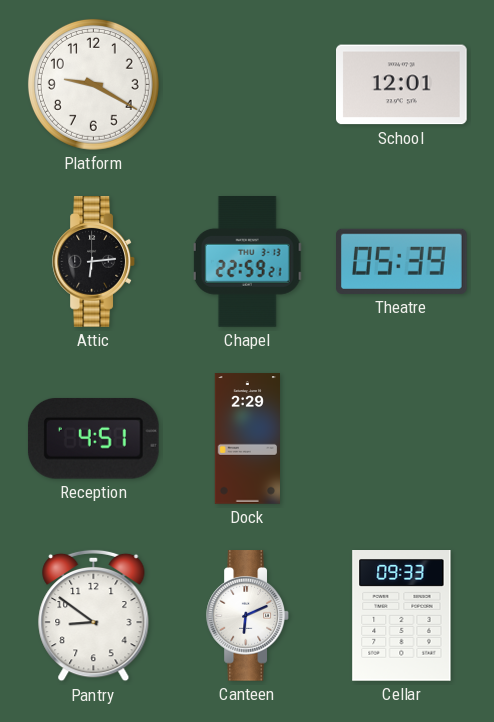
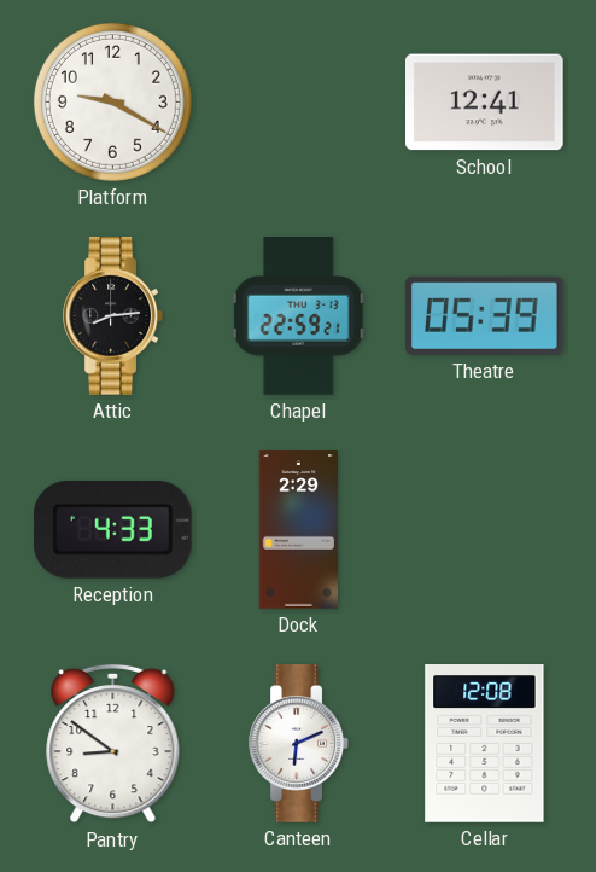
School: 12:01 -> 12:41
Attic: 6:14 -> 8:14
Reception: 4:51 -> 4:33
Cellar: 09:33 -> 12:08
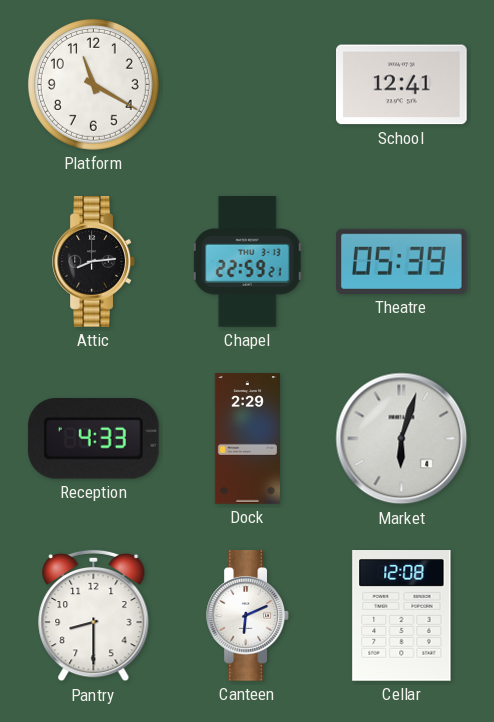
Platform: 9:20 -> 11:20
Market: none -> 6:03
Pantry: 8:51 -> 8:30
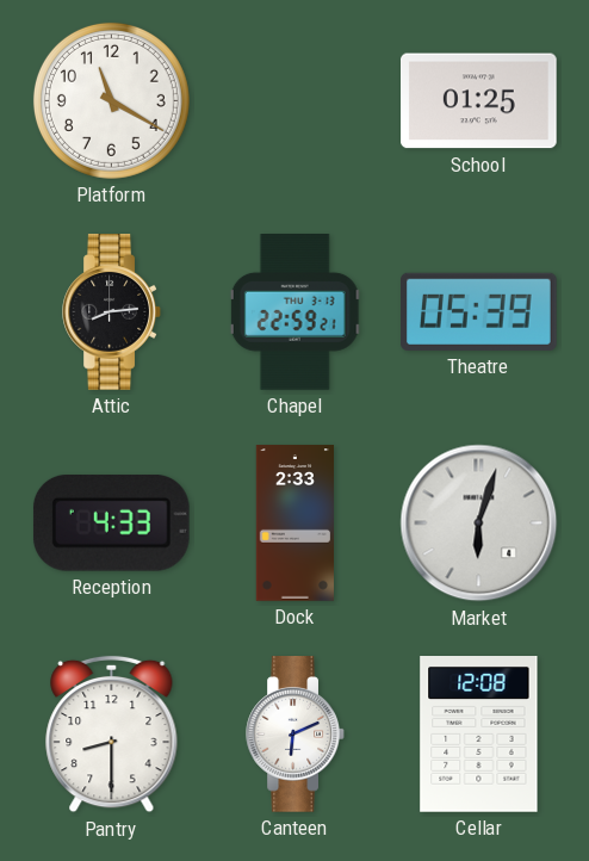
School: 12:41 -> 01:25
Dock: 2:29 -> 2:33
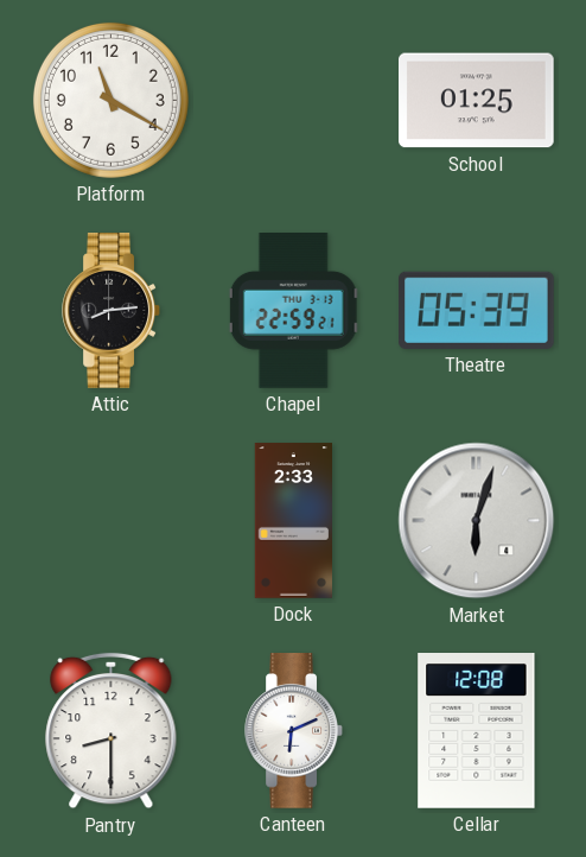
Reception: 4:33 -> none
